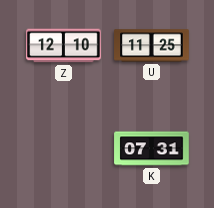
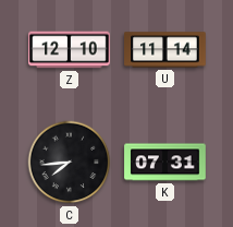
U: 11:25 -> 11:14
C: none -> 7:44
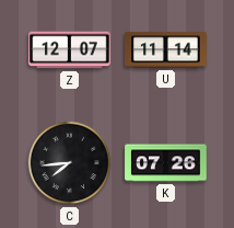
Z: 12:10 -> 12:07
K: 07:31 -> 07:26
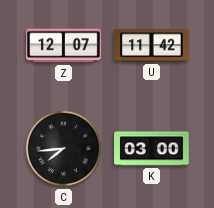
U: 11:14 -> 11:42
K: 07:26 -> 03:00
